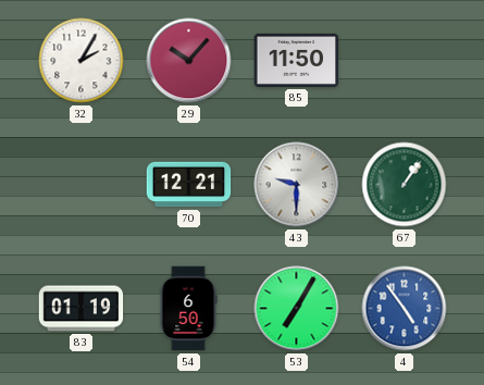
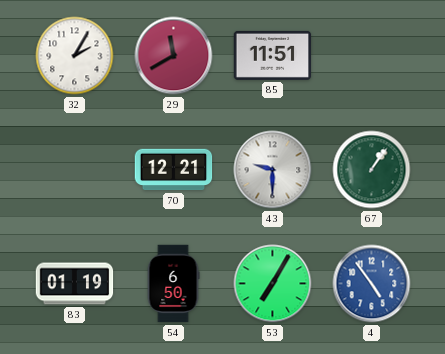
29: 10:07 -> 11:40
85: 11:50 -> 11:51
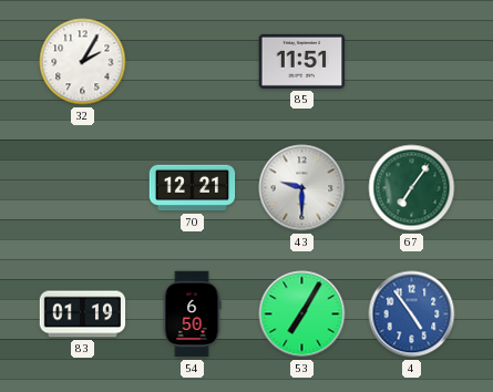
29: 11:40 -> none
67: 1:06 -> 7:06
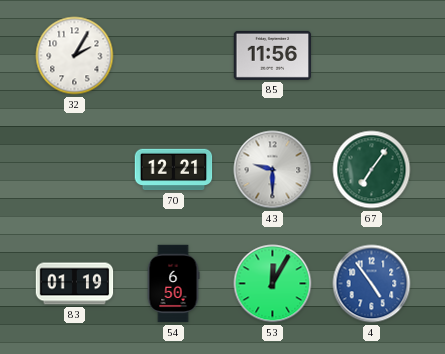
85: 11:51 -> 11:56
53: 7:05 -> 12:05
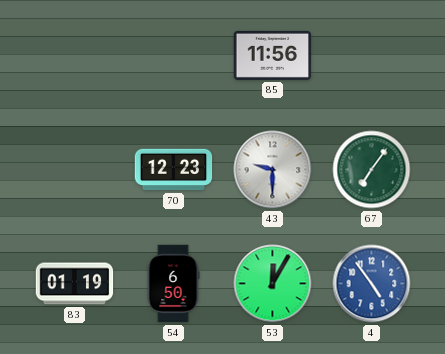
32: 2:05 -> none
70: 12:21 -> 12:23
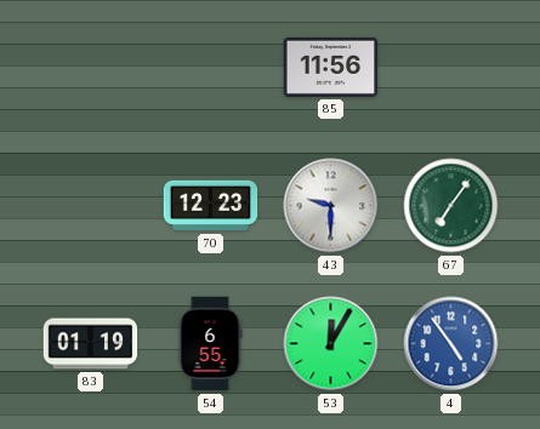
54: 6:50 -> 6:55
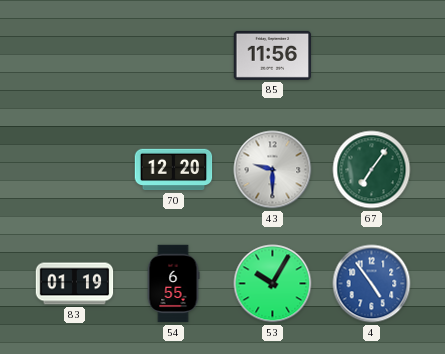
70: 12:23 -> 12:20
53: 12:05 -> 10:05
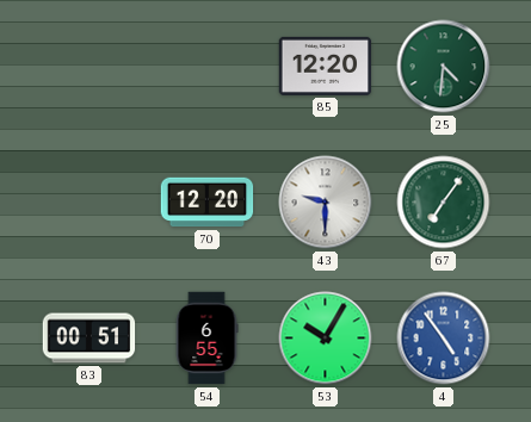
85: 11:56 -> 12:20
25: none -> 4:31
83: 01:19 -> 00:51
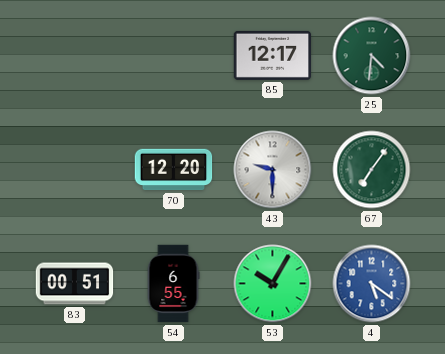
85: 12:20 -> 12:17
4: 4:54 -> 5:21
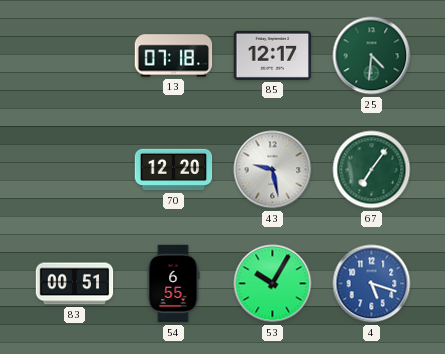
13: none -> 07:18
43: 9:30 -> 9:28
4: 5:21 -> 5:18
